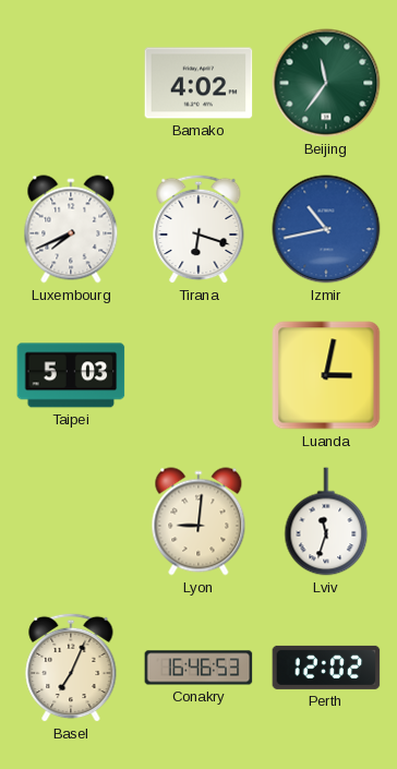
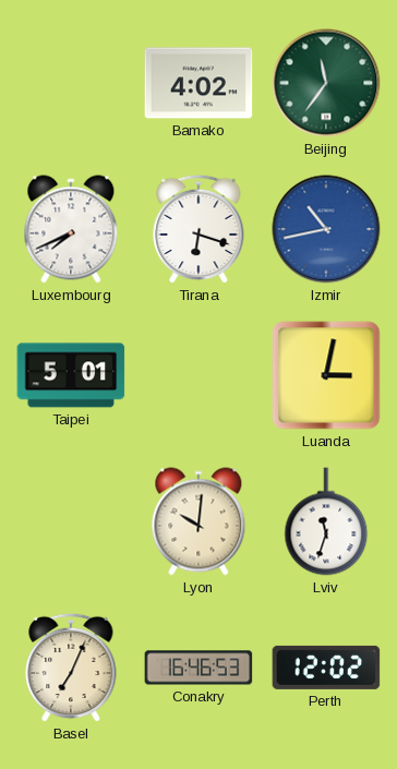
Taipei: 5:03 -> 5:01
Lyon: 9:01 -> 10:01
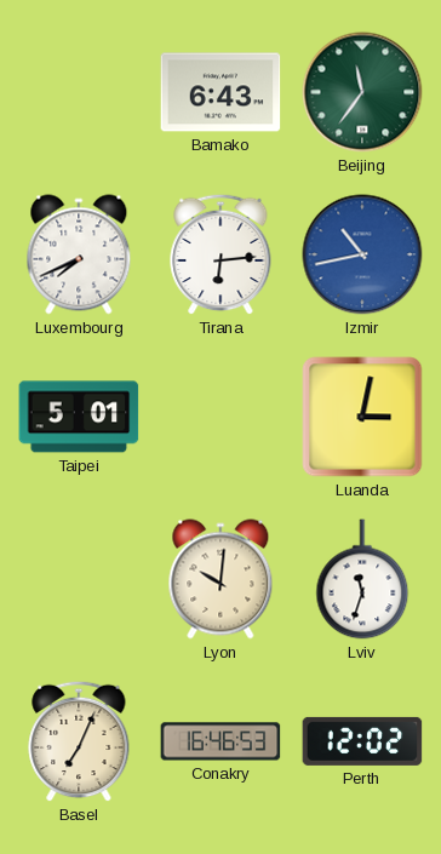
Bamako: 4:02 -> 6:43
Tirana: 6:18 -> 6:14
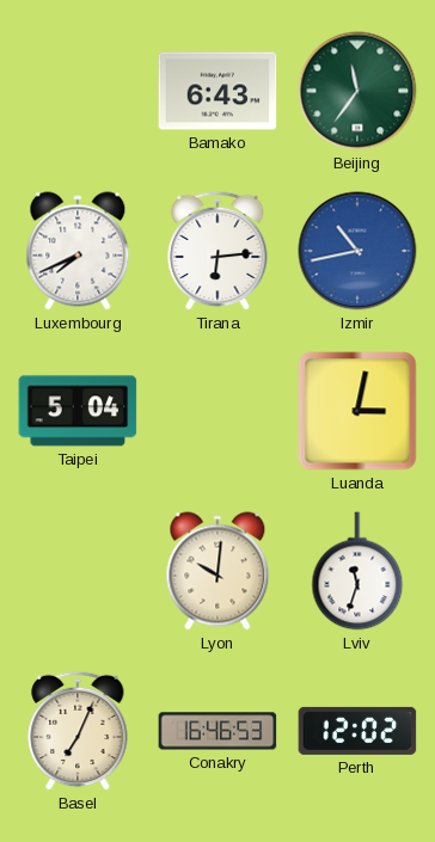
Taipei: 5:01 -> 5:04
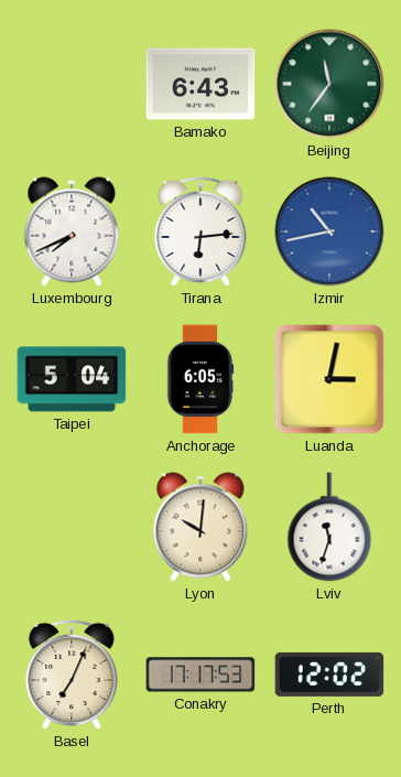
Anchorage: none -> 6:05
Conakry: 16:46 -> 17:17
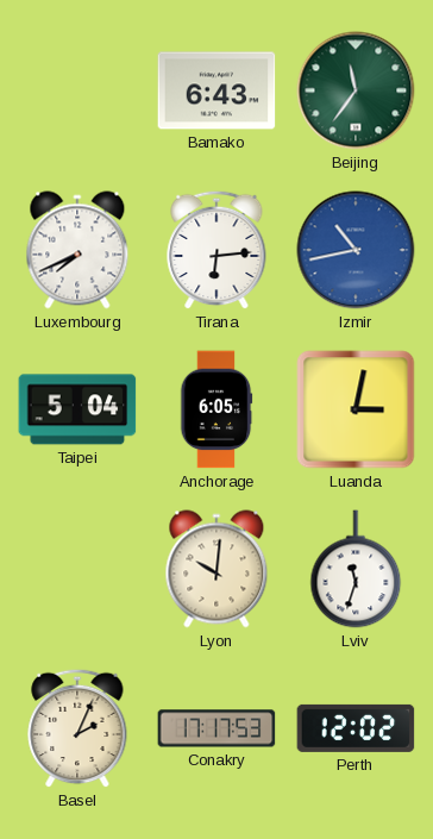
Basel: 7:04 -> 2:04
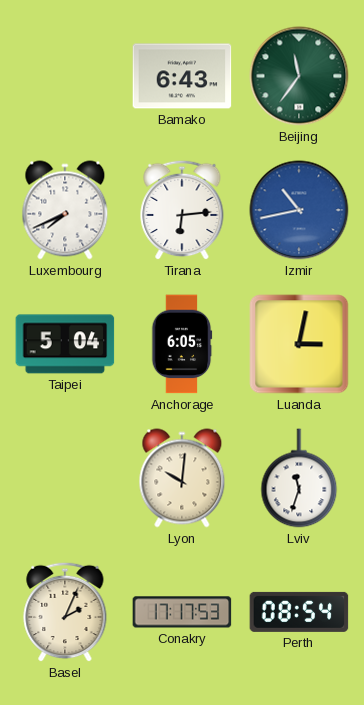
Perth: 12:02 -> 08:54
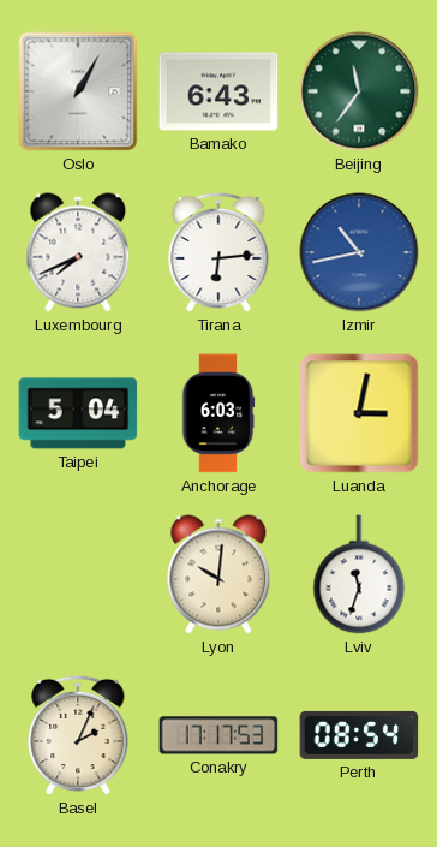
Oslo: none -> 1:05
Anchorage: 6:05 -> 6:03
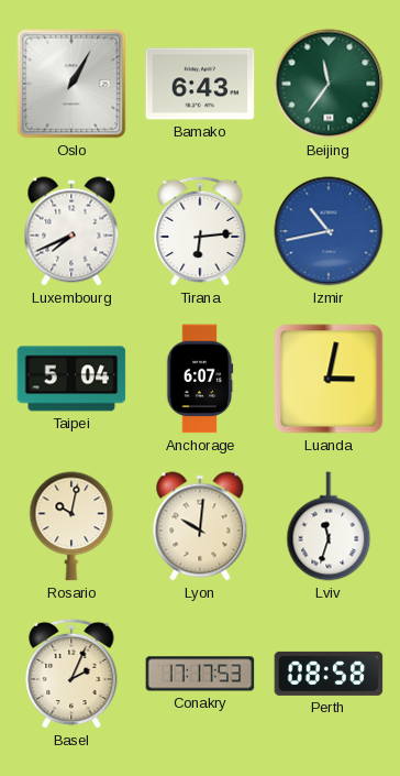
Anchorage: 6:03 -> 6:07
Rosario: none -> 10:02
Perth: 08:54 -> 08:58
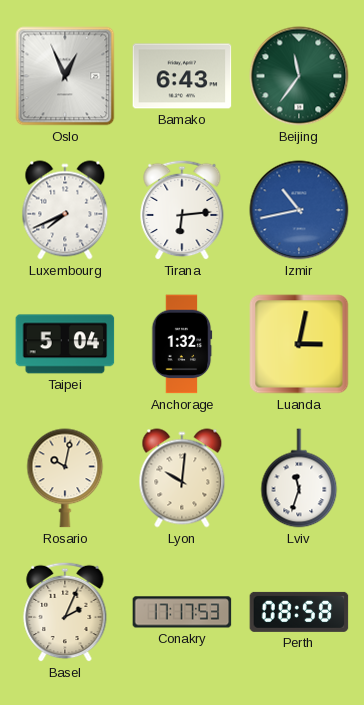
Oslo: 1:05 -> 12:56
Anchorage: 6:07 -> 1:32
